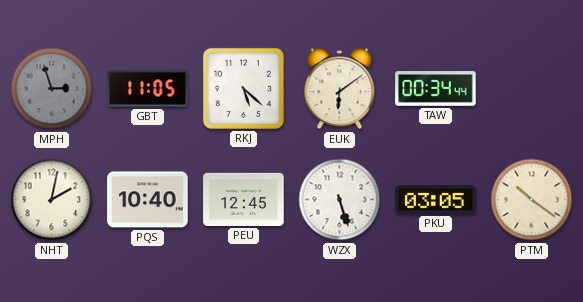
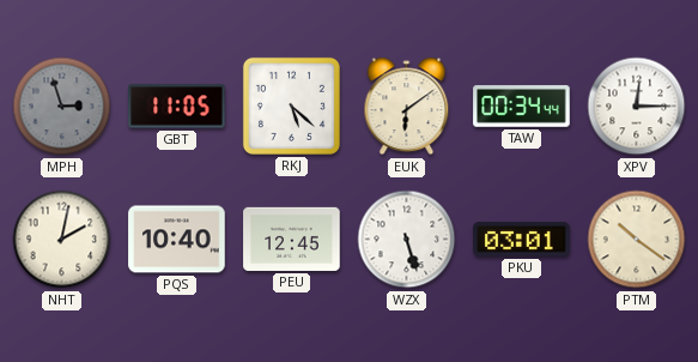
XPV: none -> 12:15
PKU: 03:05 -> 03:01
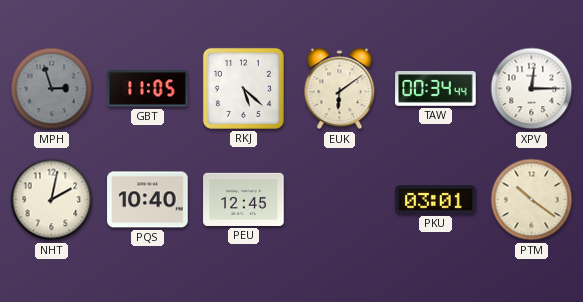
WZX: 5:27 -> none
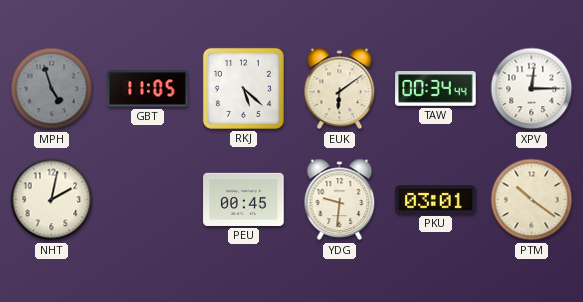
MPH: 2:57 -> 4:57
PQS: 10:40 -> none
PEU: 12:45 -> 00:45
YDG: none -> 9:31
